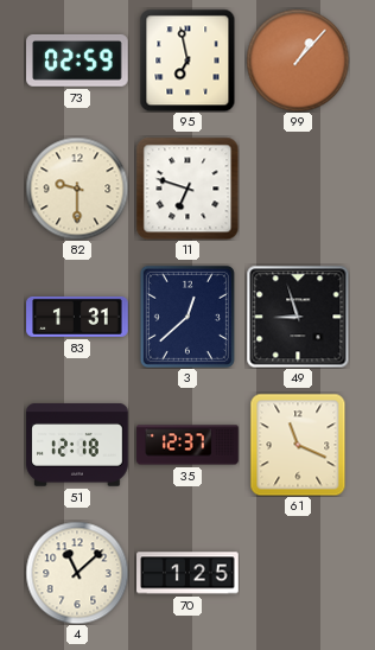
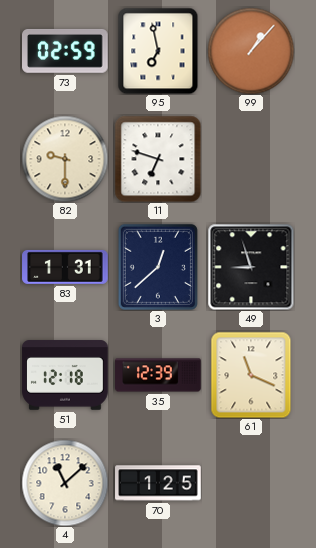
35: 12:37 -> 12:39
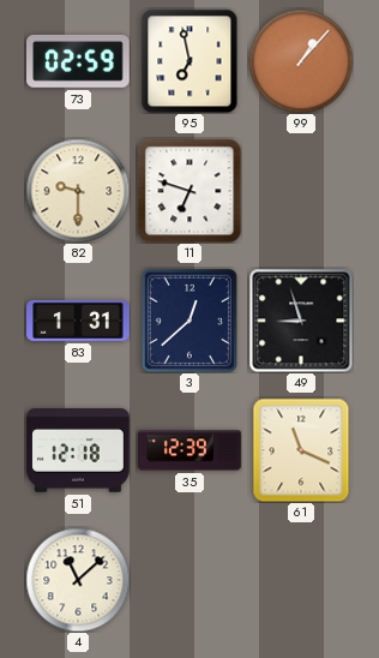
70: 1:25 -> none
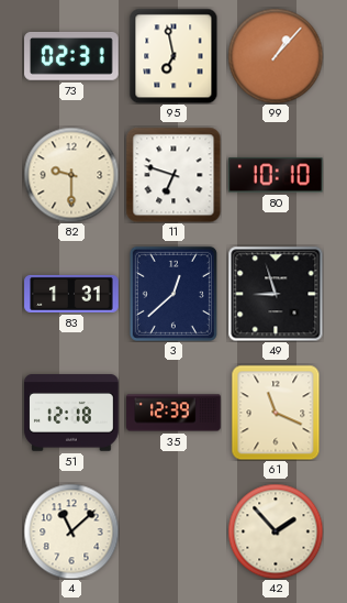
73: 02:59 -> 02:31
80: none -> 10:10
42: none -> 1:53
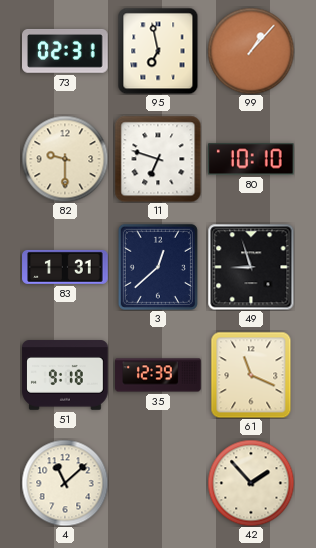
51: 12:18 -> 9:18
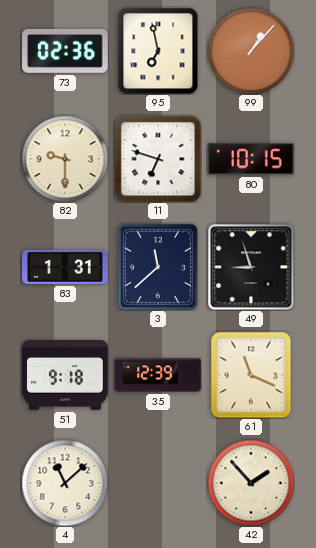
73: 02:31 -> 02:36
80: 10:10 -> 10:15
3: 12:38 -> 11:38
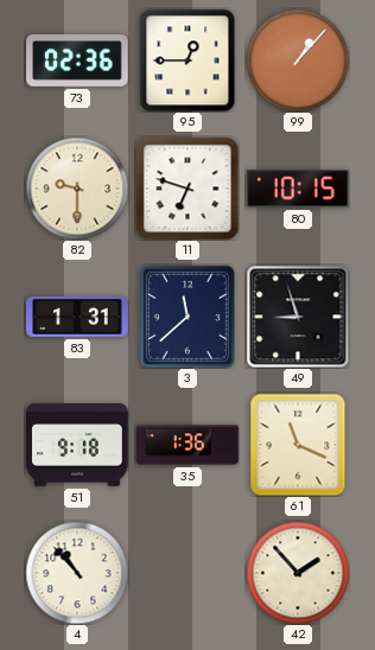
95: 6:58 -> 12:45
35: 12:39 -> 1:36
4: 11:08 -> 10:53
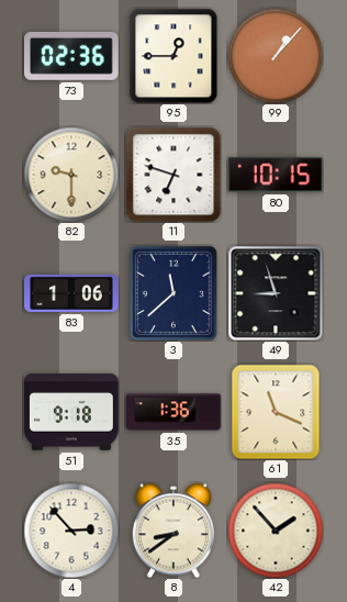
83: 1:31 -> 1:06
4: 10:53 -> 2:53
8: none -> 8:39
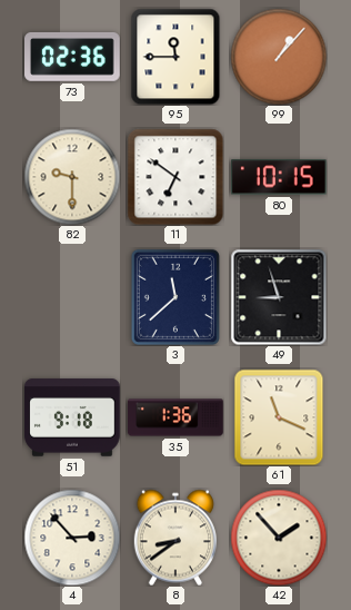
95: 12:45 -> 11:45
11: 6:48 -> 6:51
83: 1:06 -> none
